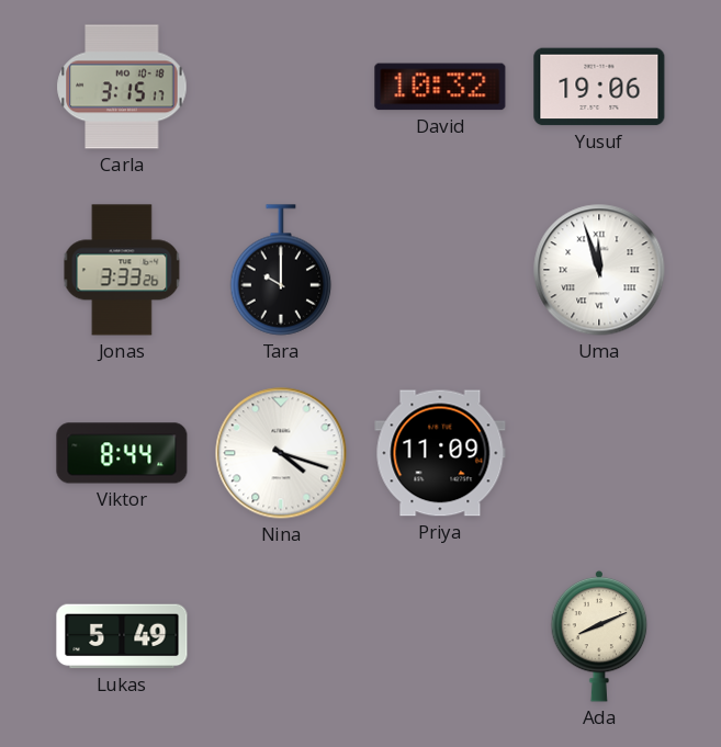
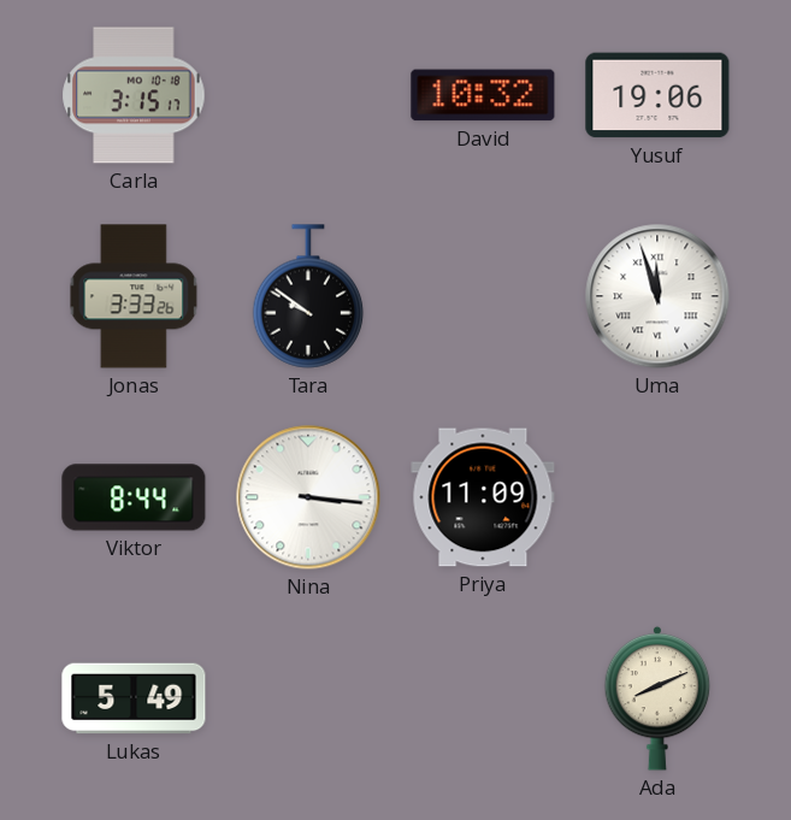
Tara: 10:00 -> 9:51
Nina: 4:18 -> 3:16
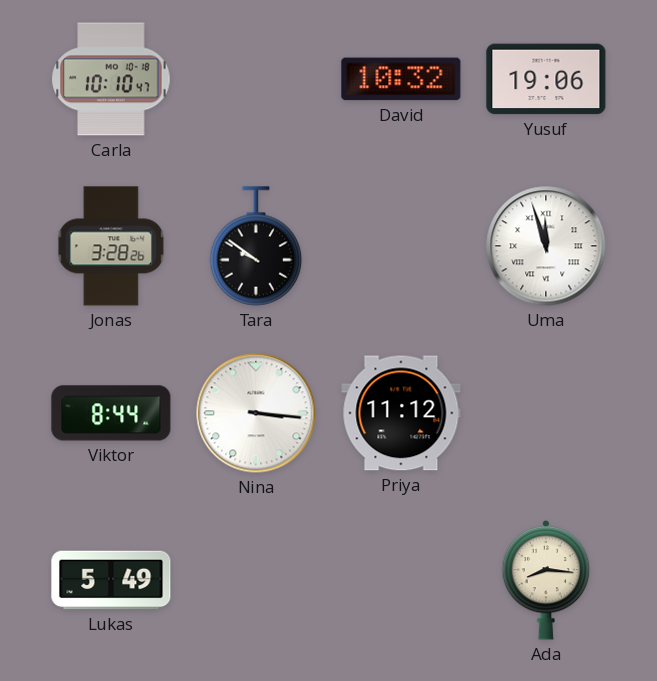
Carla: 3:15 -> 10:10
Jonas: 3:33 -> 3:28
Priya: 11:09 -> 11:12
Ada: 8:11 -> 8:16
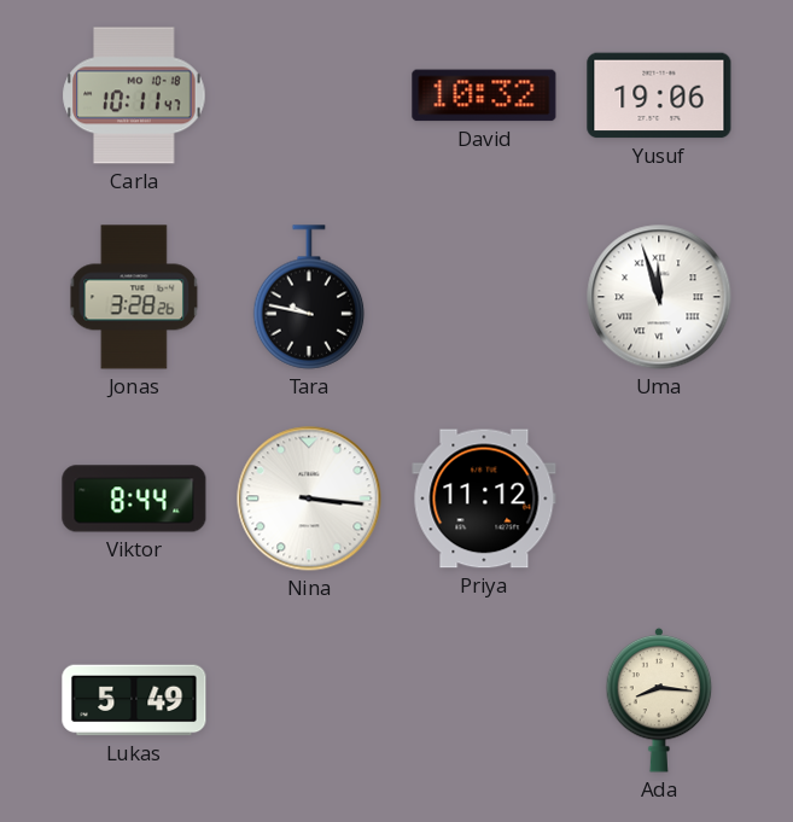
Carla: 10:10 -> 10:11
Tara: 9:51 -> 9:47
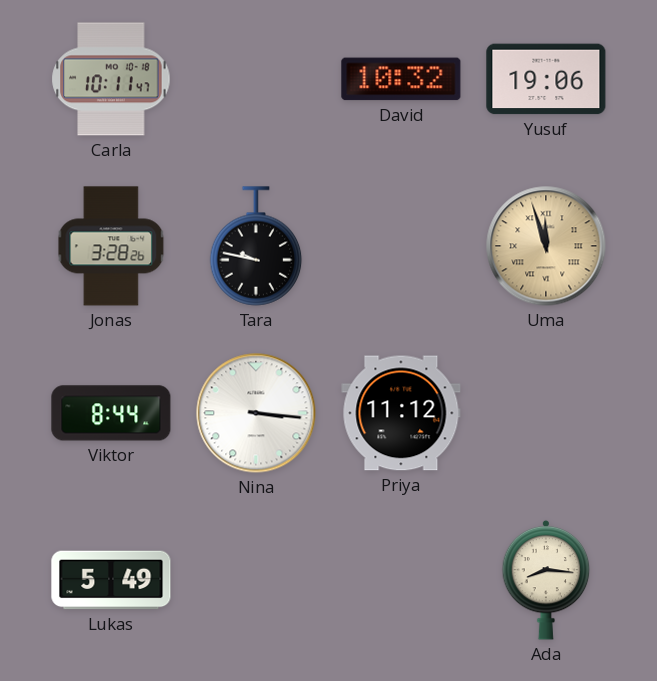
Uma dial: white -> champagne
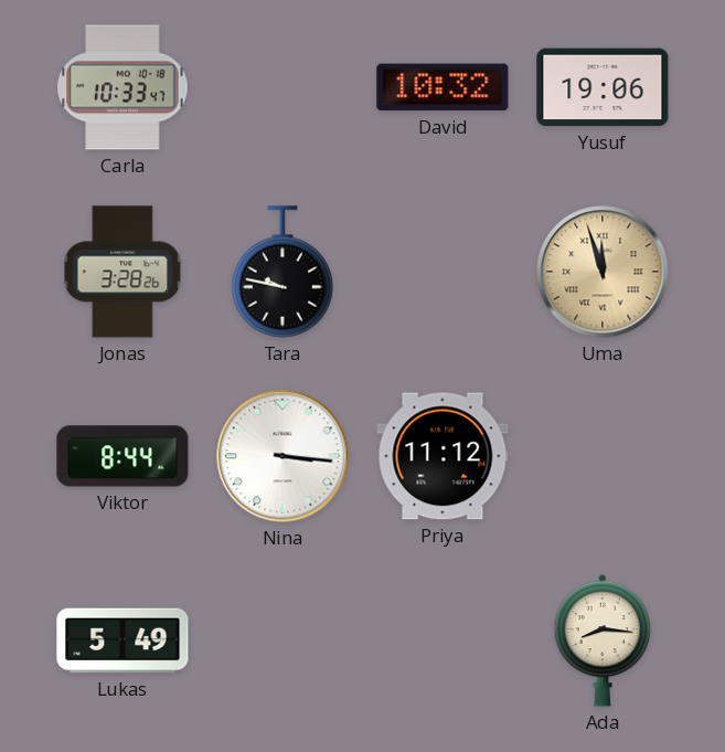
Carla: 10:11 -> 10:33
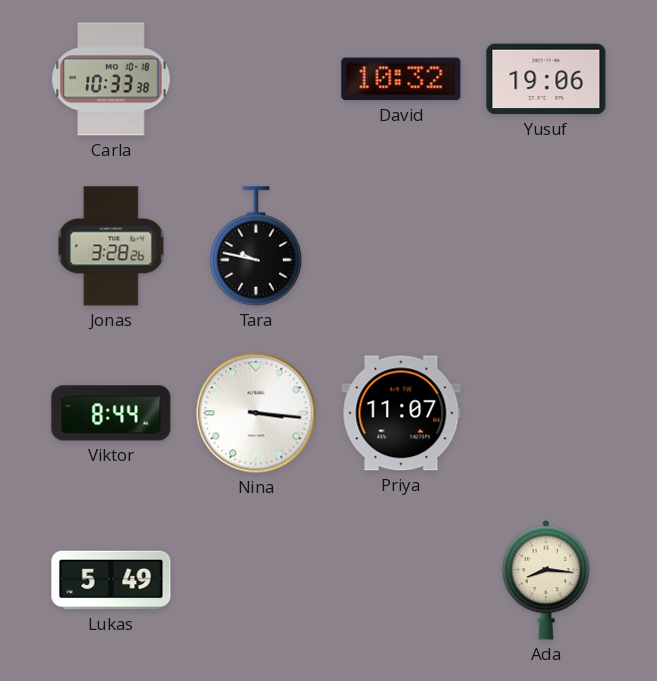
Carla: 10:33:47 -> 10:33:38
Uma: 11:57 -> none
Priya: 11:12 -> 11:07
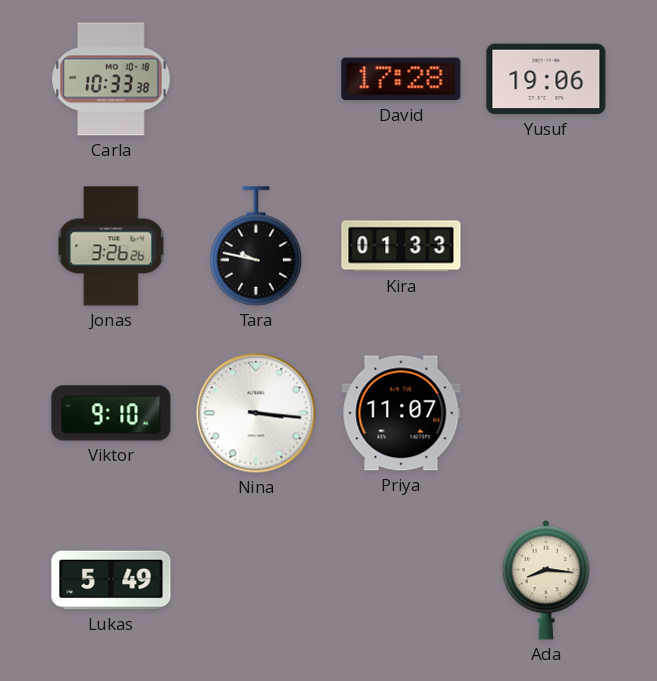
David: 10:32 -> 17:28
Jonas: 3:28 -> 3:26
Kira: none -> 01:33
Viktor: 8:44 -> 9:10
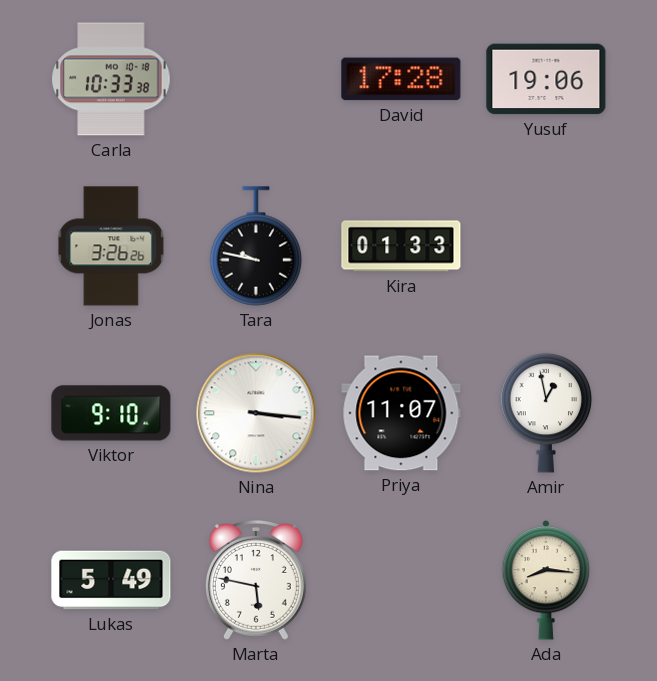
Amir: none -> 12:58
Marta: none -> 5:47
